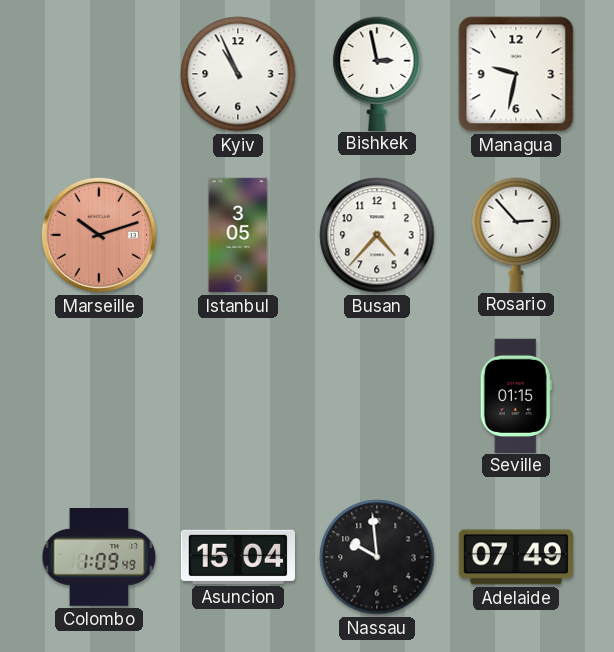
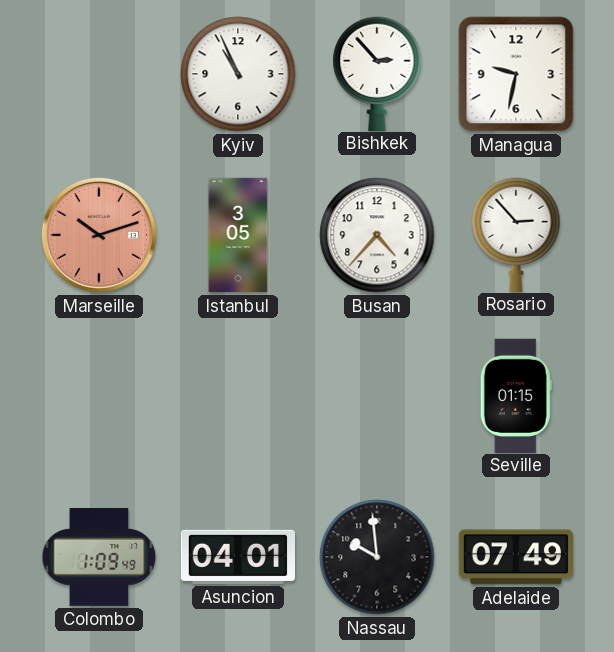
Bishkek: 2:58 -> 2:53
Asuncion: 15:04 -> 04:01
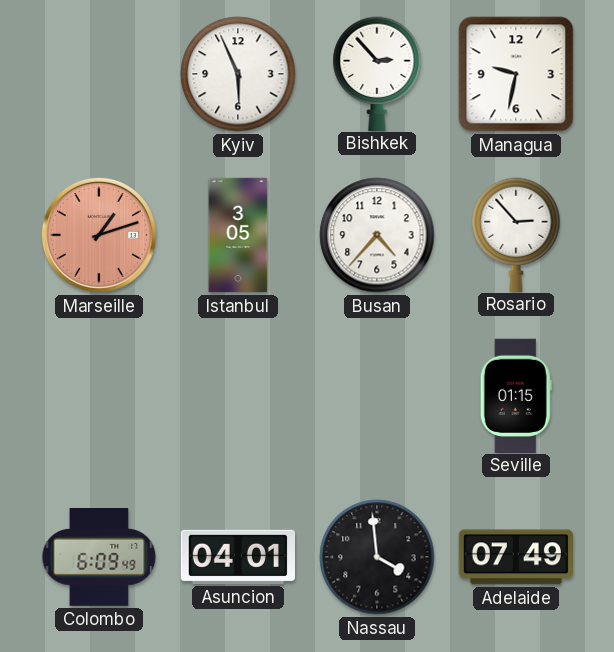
Kyiv: 10:56 -> 5:56
Marseille: 10:12 -> 1:12
Colombo: 1:09 -> 6:09
Nassau: 9:59 -> 3:59
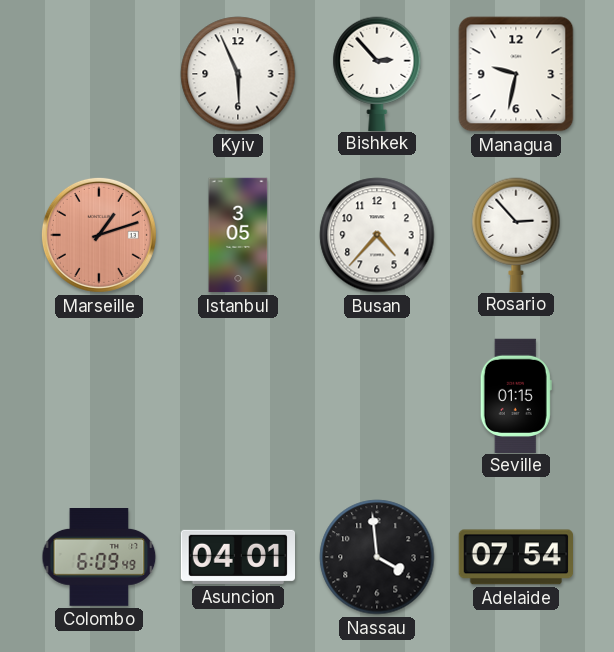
Adelaide: 07:49 -> 07:54
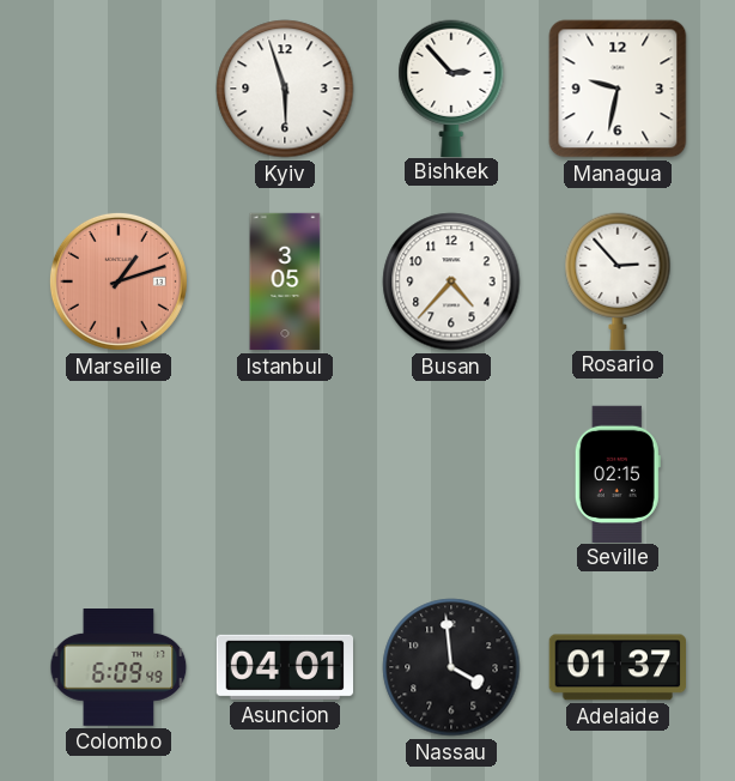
Kyiv: 5:56 -> 5:57
Seville: 01:15 -> 02:15
Adelaide: 07:54 -> 01:37
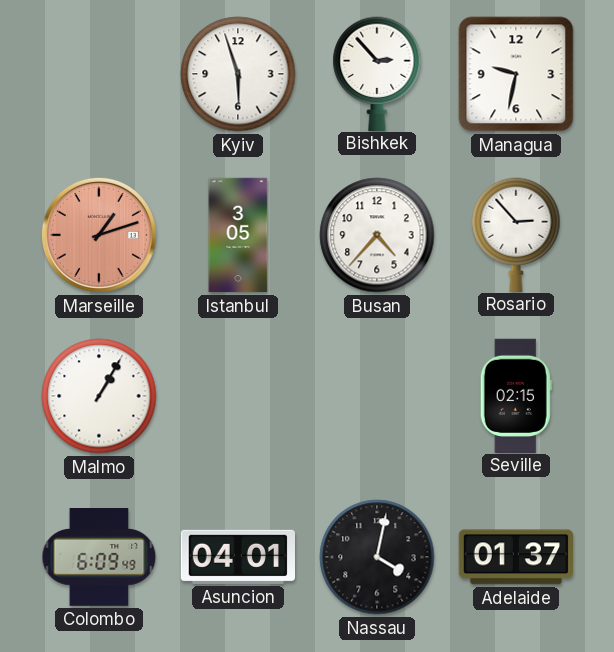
Malmo: none -> 1:05
Nassau: 3:59 -> 4:02
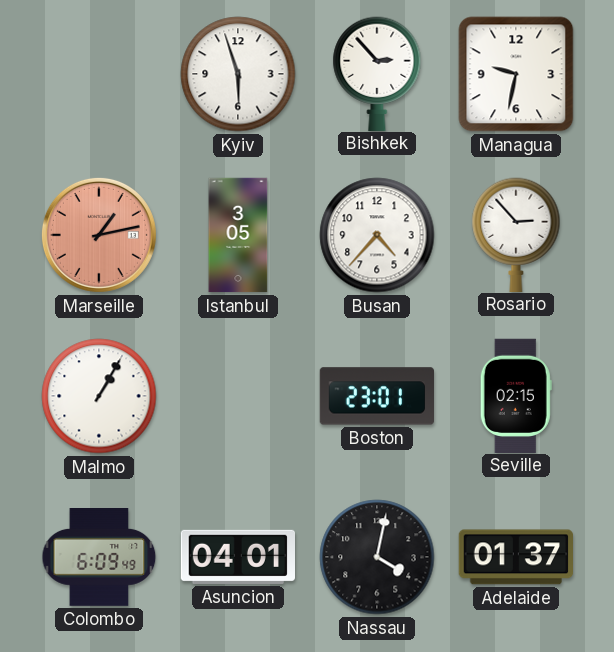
Marseille: 1:12 -> 1:13
Boston: none -> 23:01
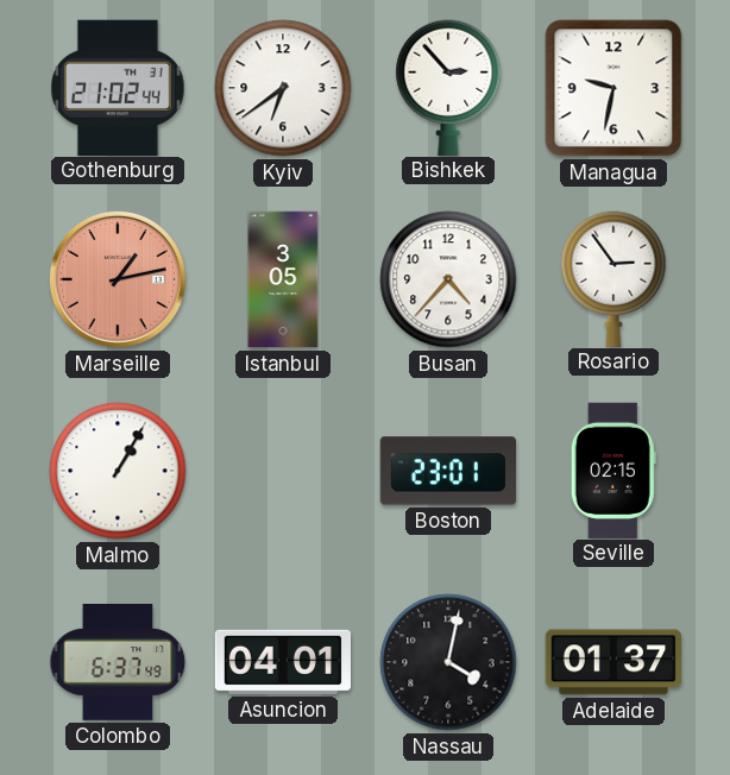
Gothenburg: none -> 21:02
Kyiv: 5:57 -> 6:39
Rosario: 2:53 -> 2:54
Colombo: 6:09 -> 6:37
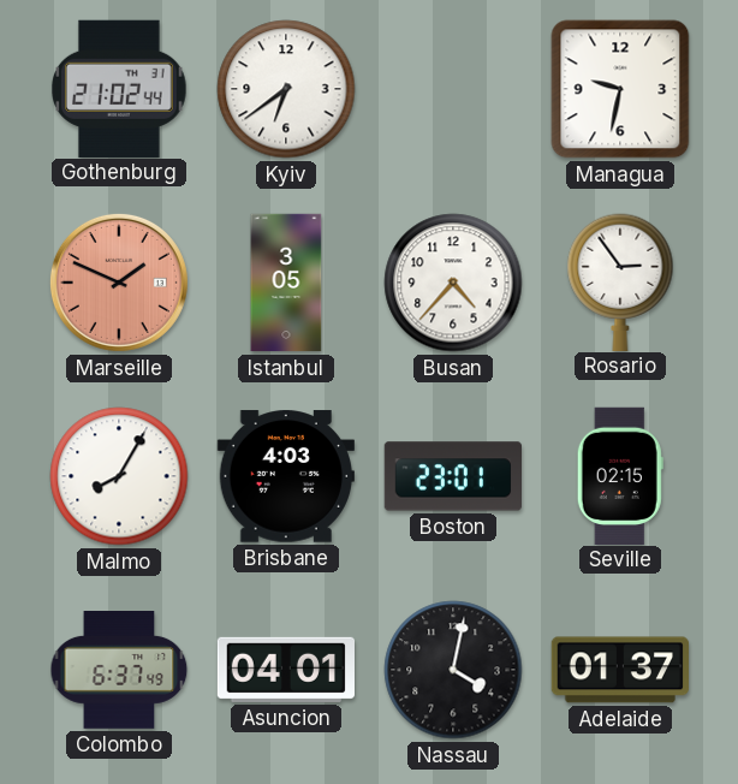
Bishkek: 2:53 -> none
Marseille: 1:13 -> 1:49
Malmo: 1:05 -> 8:05
Brisbane: none -> 4:03
